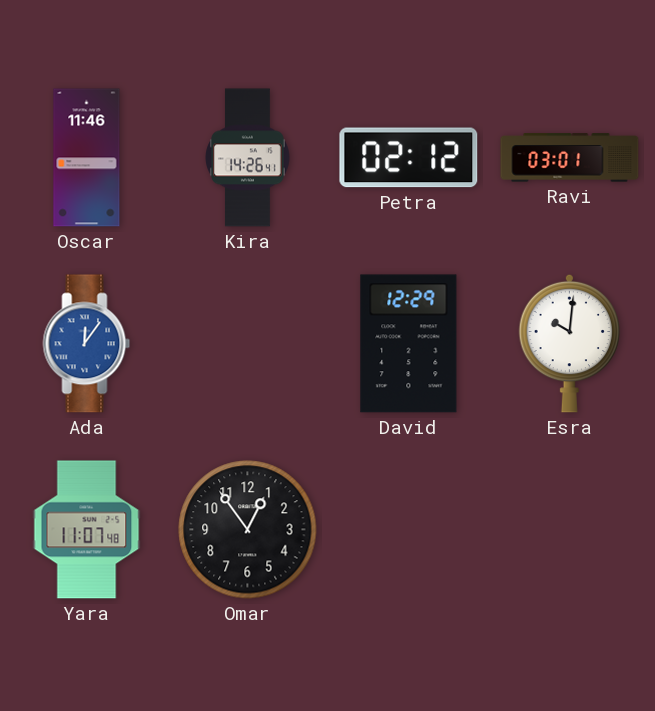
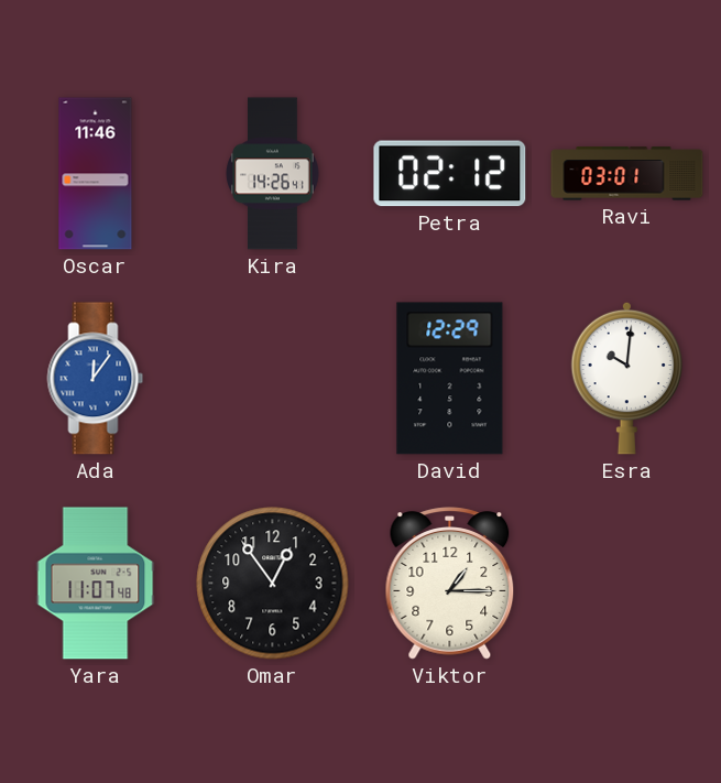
Viktor: none -> 1:15
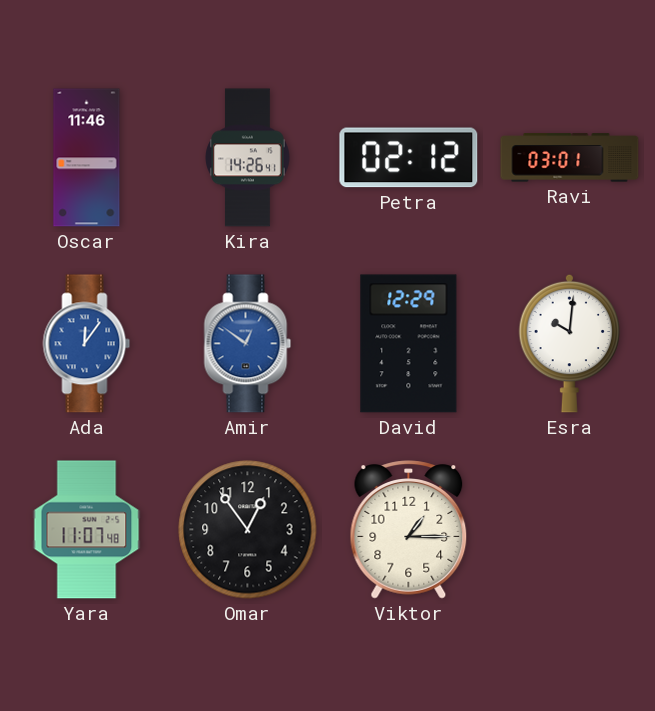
Amir: none -> 12:51
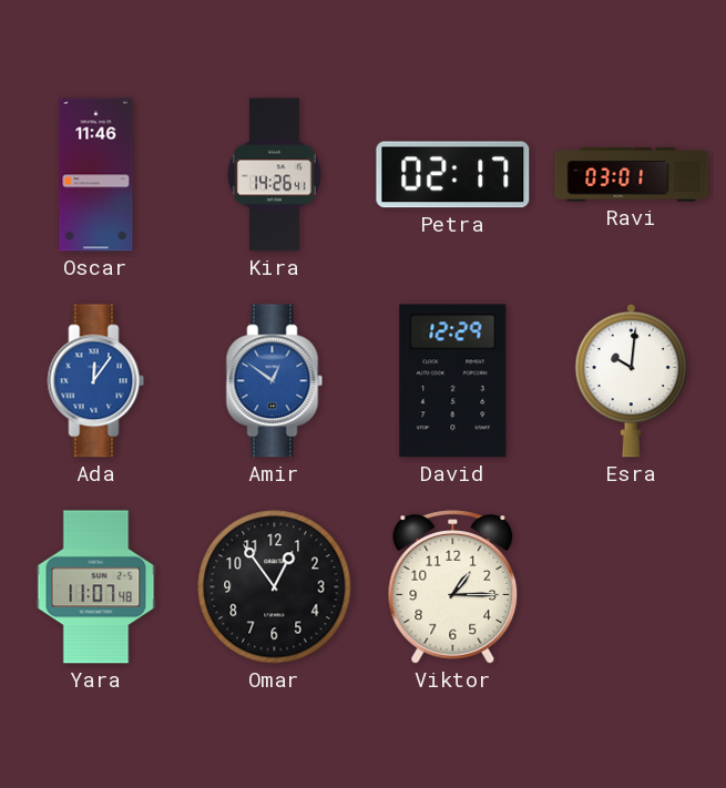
Petra: 02:12 -> 02:17
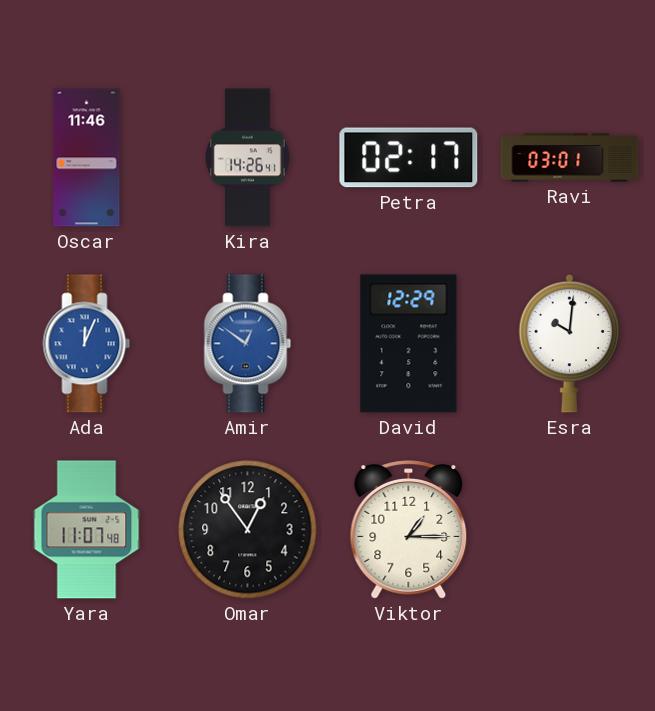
Ada: 12:06 -> 12:04
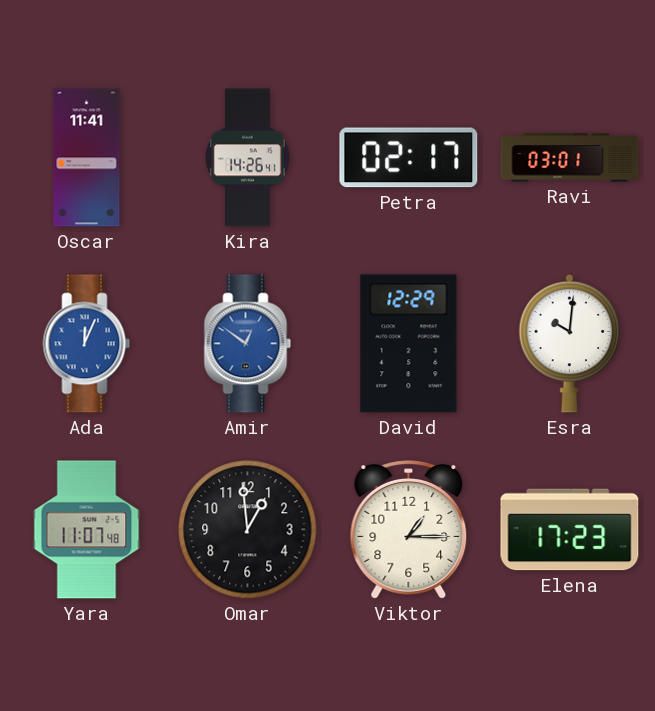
Oscar: 11:46 -> 11:41
Omar: 12:54 -> 12:59
Elena: none -> 17:23
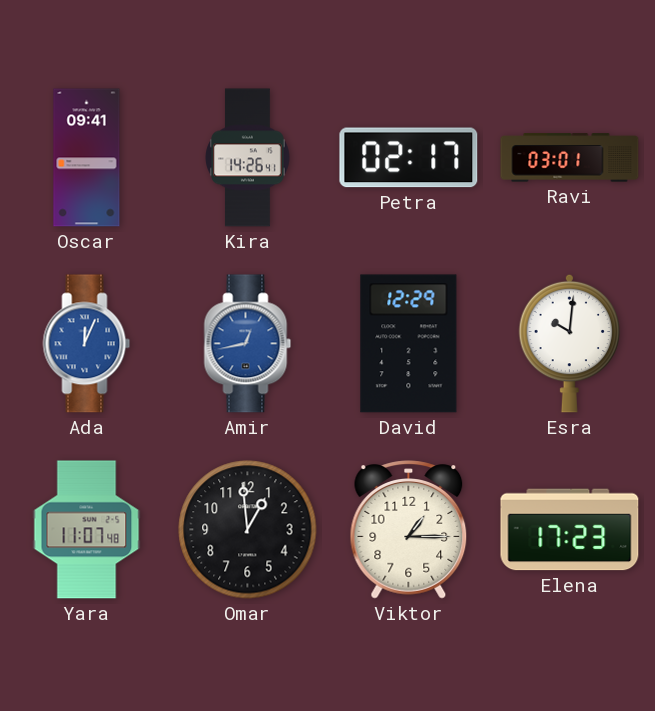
Oscar: 11:41 -> 09:41
Amir: 12:51 -> 12:43
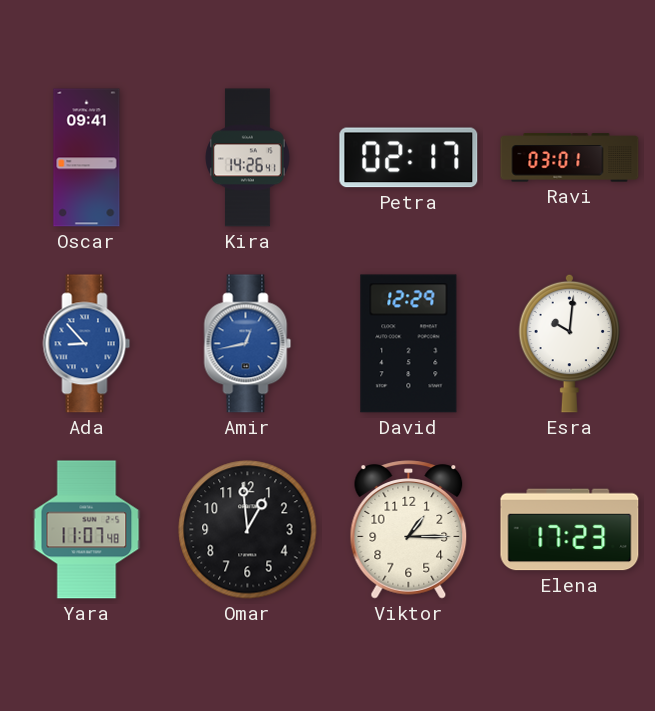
Ada: 12:04 -> 8:53
